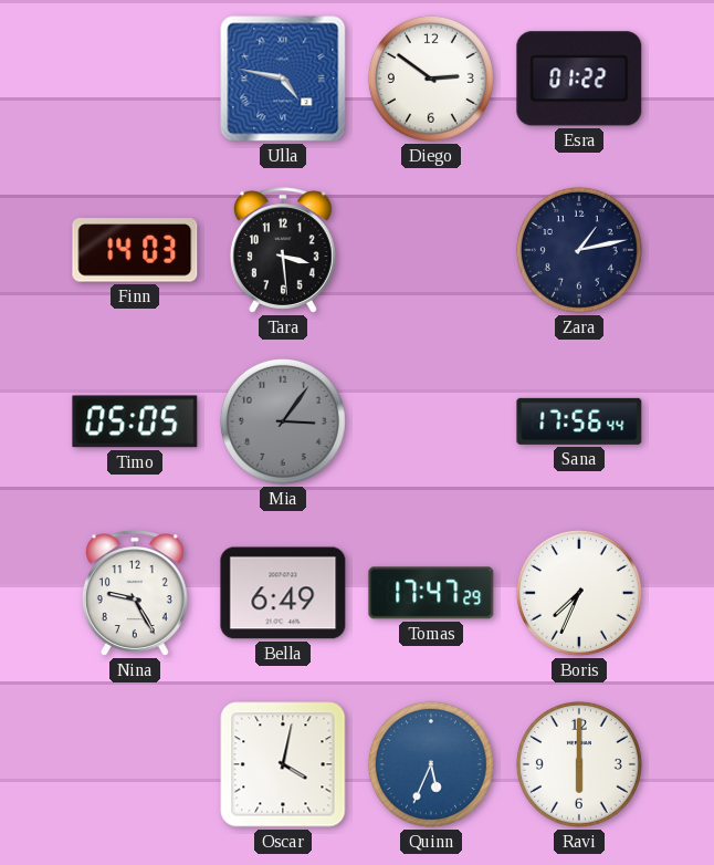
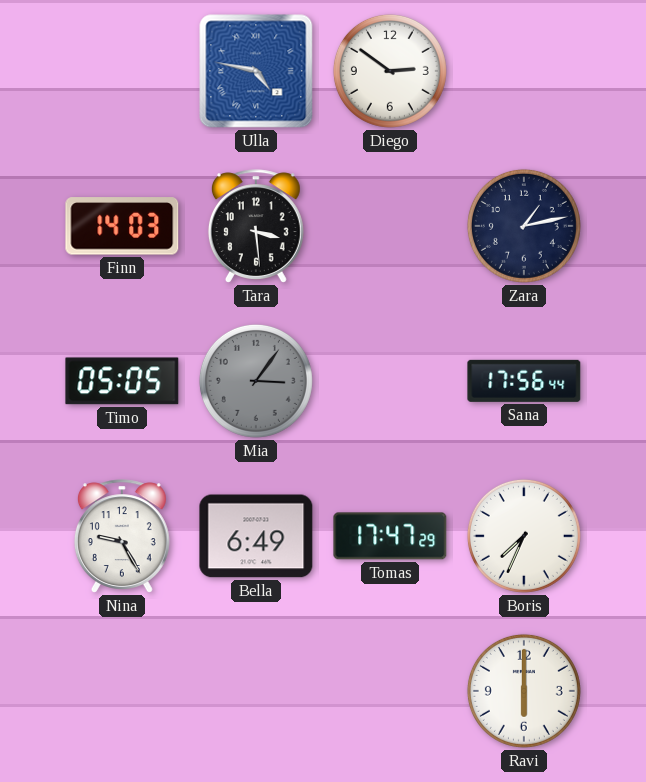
Esra: 01:22 -> none
Oscar: 4:02 -> none
Quinn: 5:34 -> none
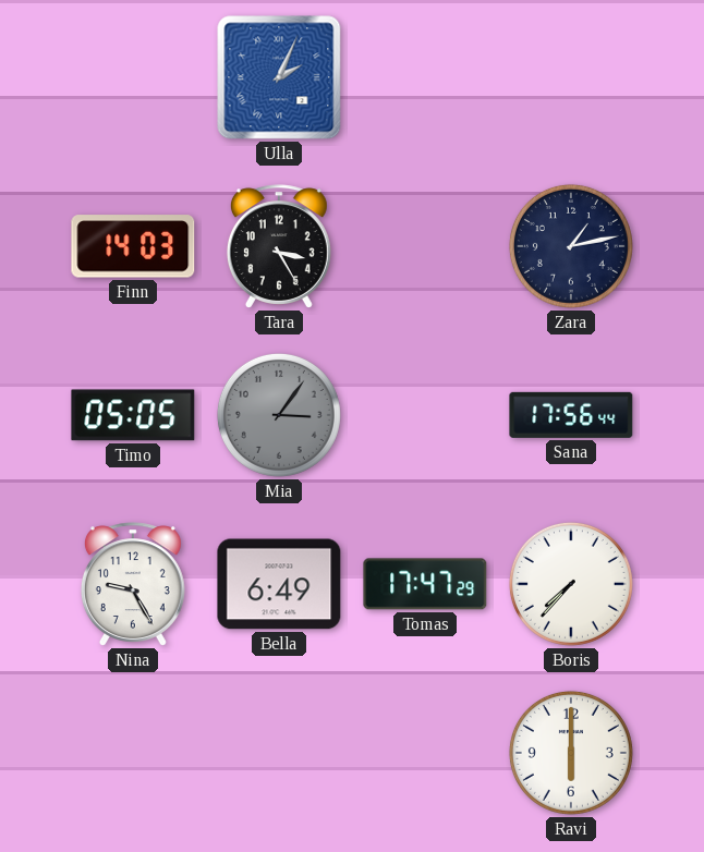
Ulla: 4:47 -> 2:04
Diego: 2:51 -> none
Tara: 3:29 -> 3:25
Boris: 7:34 -> 7:37
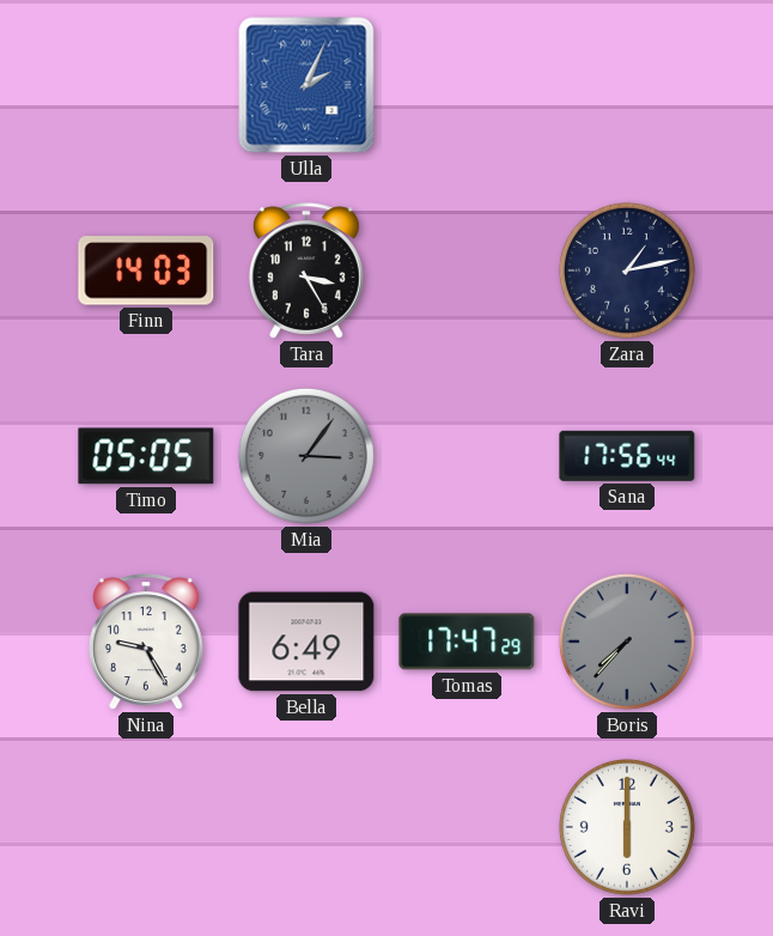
Boris dial: white -> grey
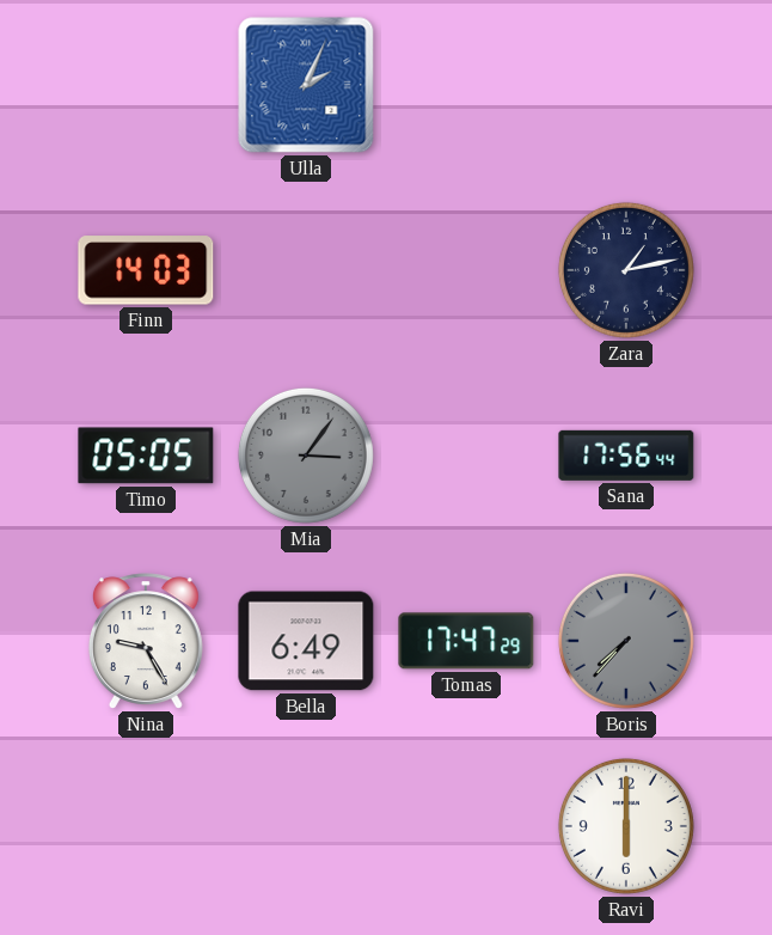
Tara: 3:25 -> none
